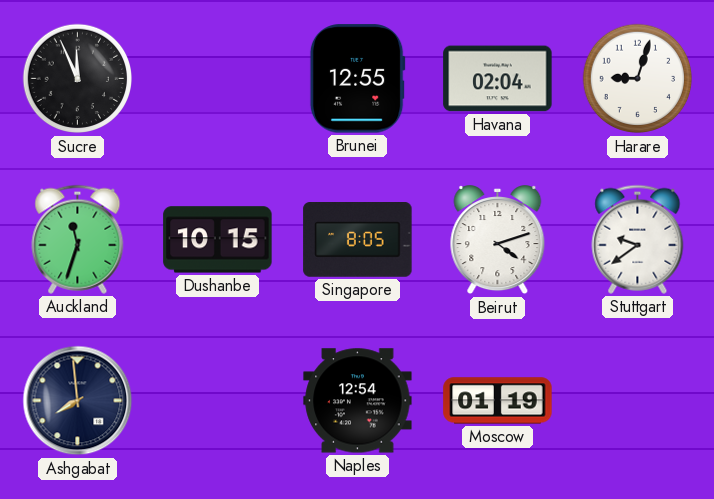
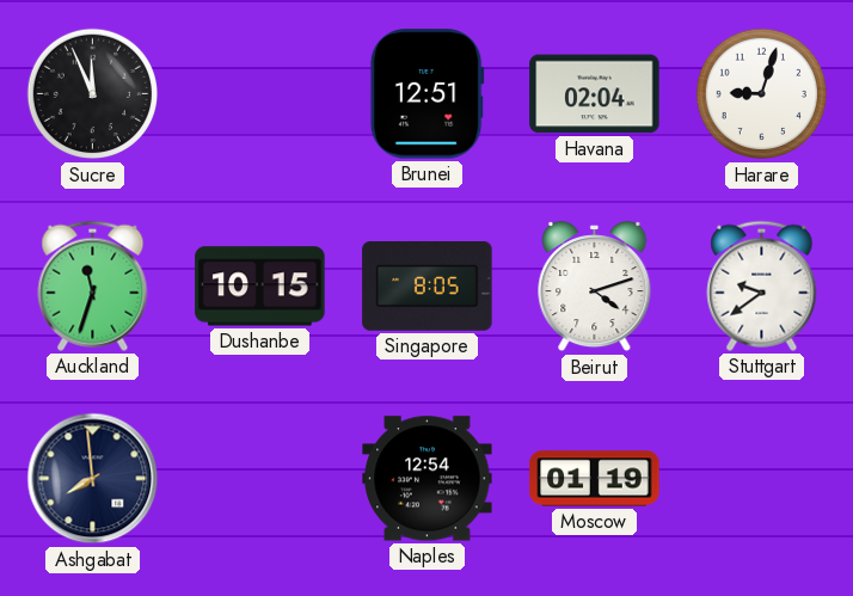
Brunei: 12:55 -> 12:51
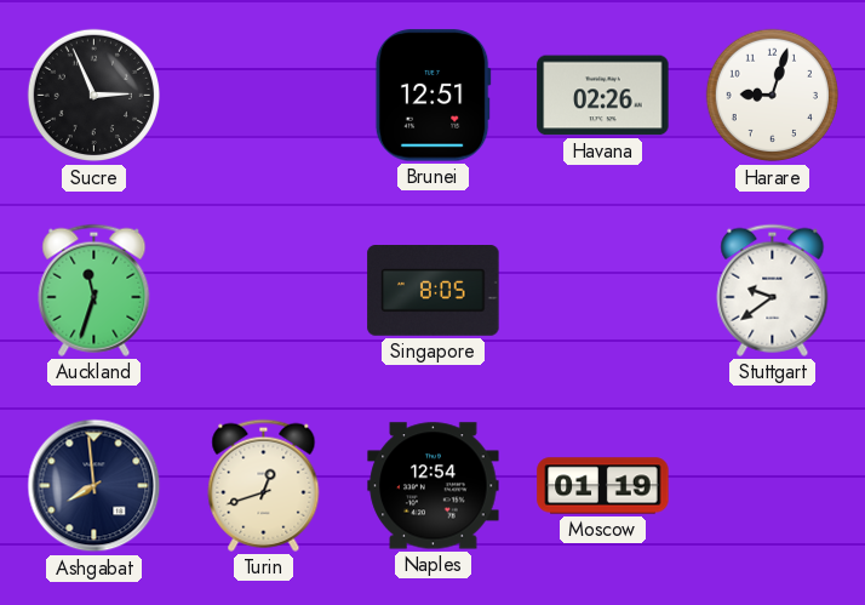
Sucre: 11:56 -> 2:56
Havana: 02:04 -> 02:26
Dushanbe: 10:15 -> none
Beirut: 4:12 -> none
Turin: none -> 12:42
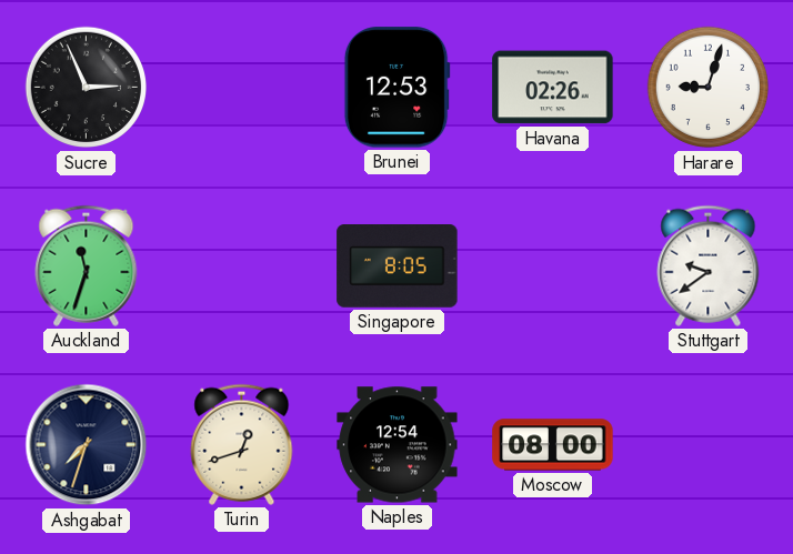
Brunei: 12:51 -> 12:53
Ashgabat: 7:59 -> 7:33
Moscow: 01:19 -> 08:00
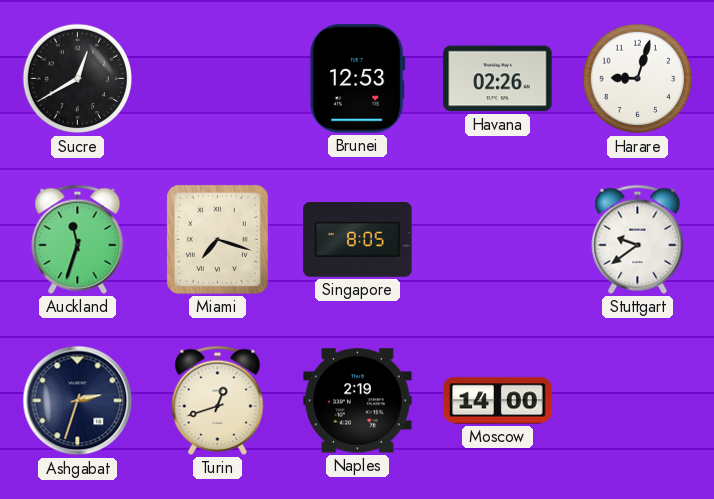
Sucre: 2:56 -> 12:40
Miami: none -> 7:18
Ashgabat: 7:33 -> 2:33
Naples: 12:54 -> 2:19
Moscow: 08:00 -> 14:00
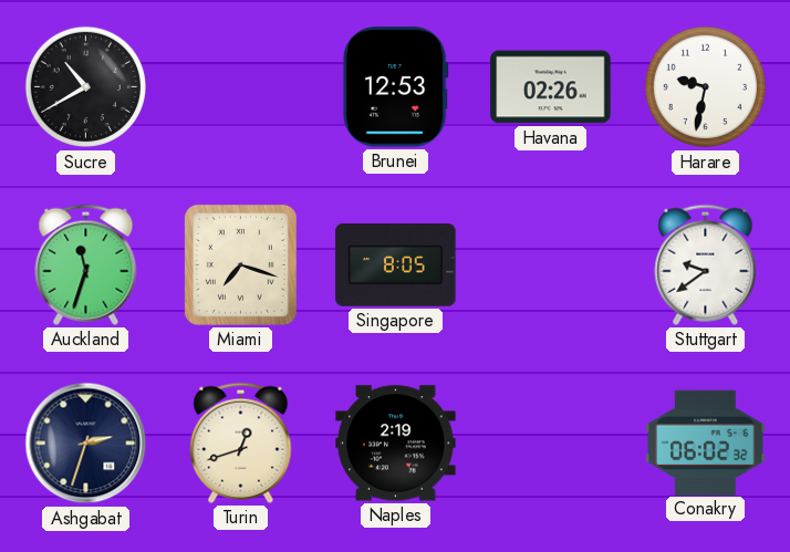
Sucre: 12:40 -> 10:40
Harare: 9:03 -> 9:32
Moscow: 14:00 -> none
Conakry: none -> 06:02
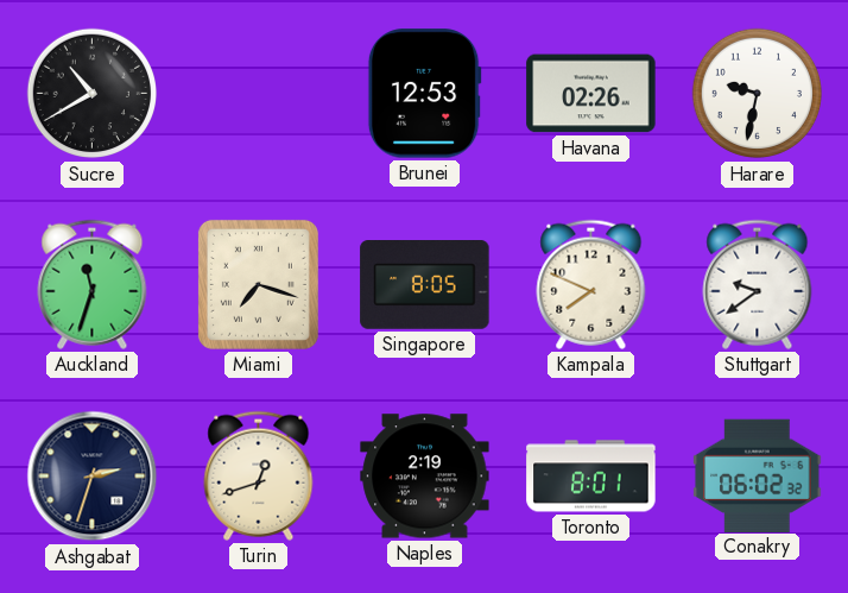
Kampala: none -> 7:49
Toronto: none -> 8:01
